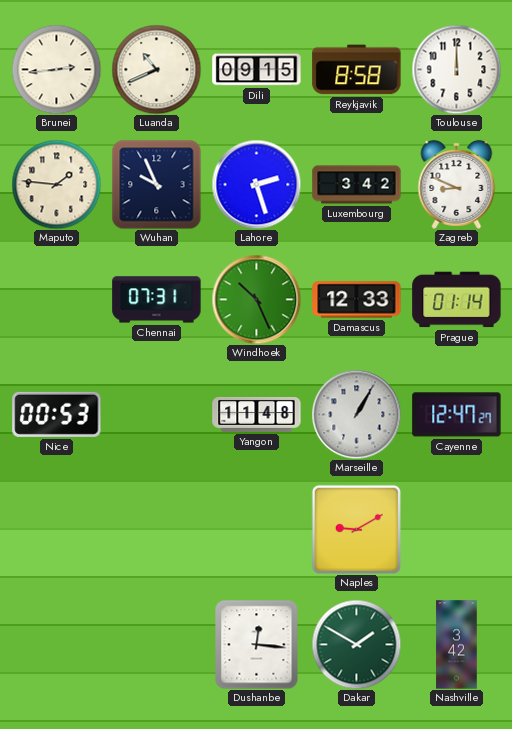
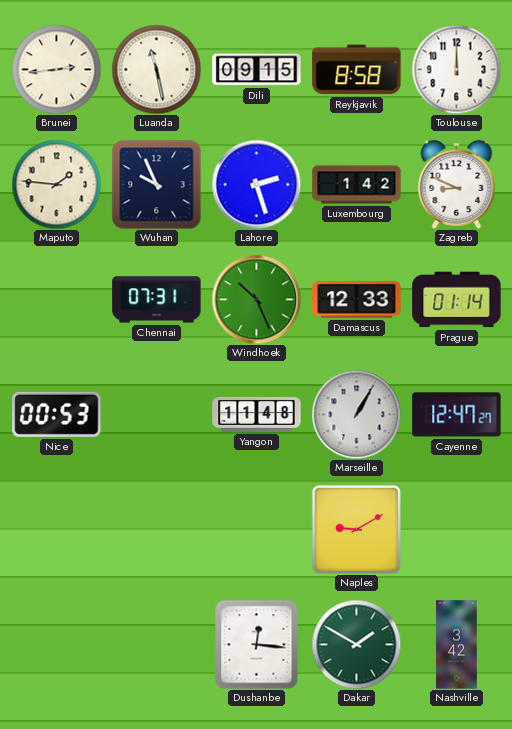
Luanda: 10:41 -> 11:28
Luxembourg: 3:42 -> 1:42
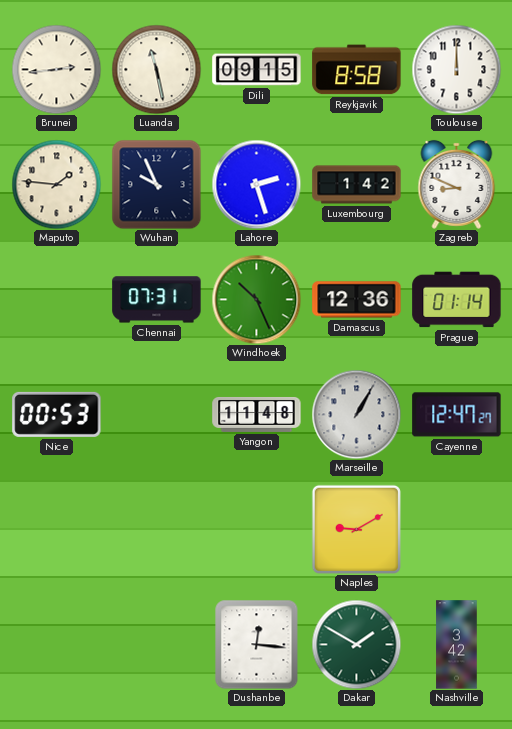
Damascus: 12:33 -> 12:36
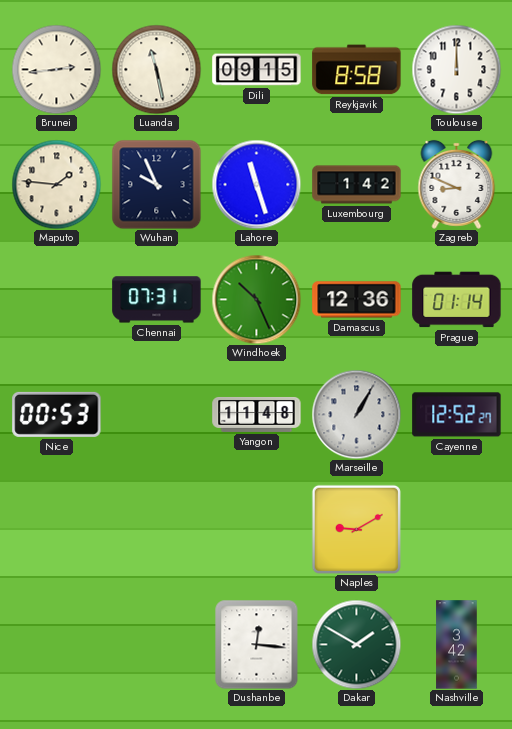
Lahore: 2:27 -> 11:27
Cayenne: 12:47 -> 12:52
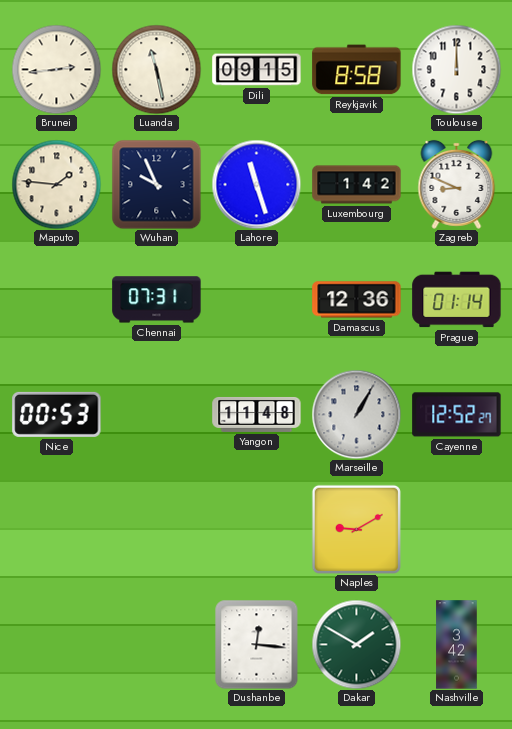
Windhoek: 10:26 -> none
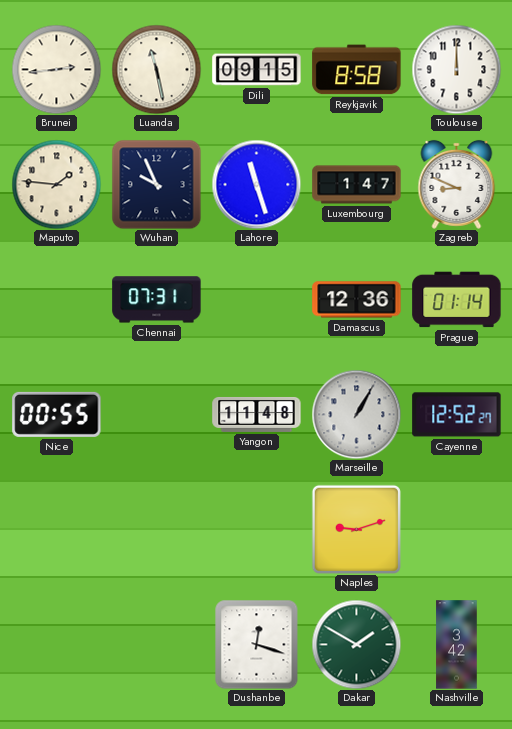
Luxembourg: 1:42 -> 1:47
Nice: 00:53 -> 00:55
Naples: 9:10 -> 9:12
Dushanbe: 12:16 -> 12:18
